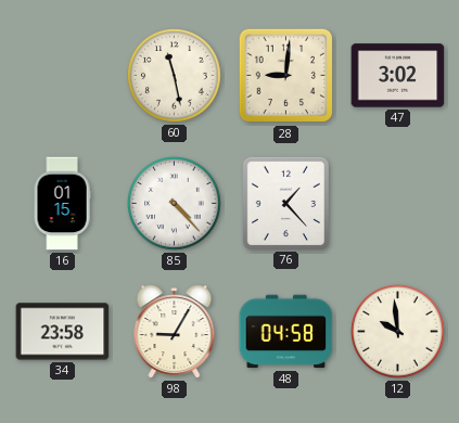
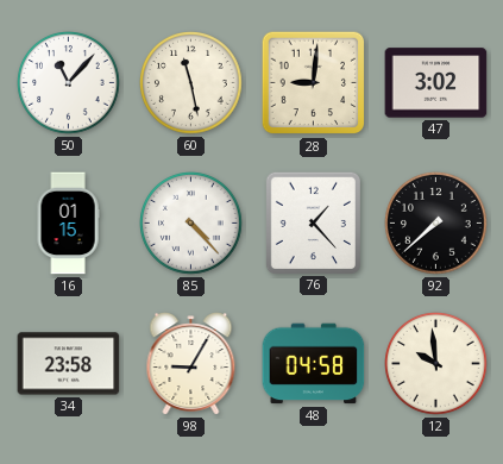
50: none -> 11:07
92: none -> 7:38
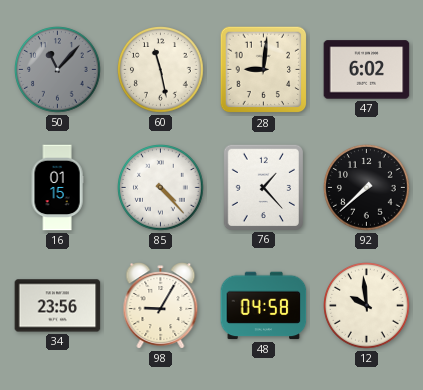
50 dial: white -> grey
47: 3:02 -> 6:02
34: 23:58 -> 23:56
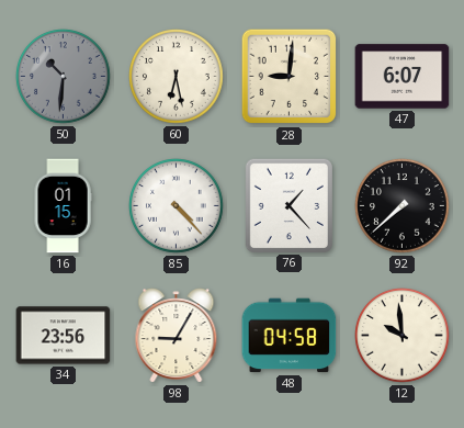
50: 11:07 -> 10:31
60: 11:28 -> 6:28
47: 6:02 -> 6:07
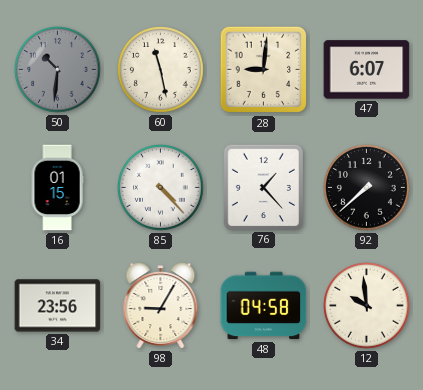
60: 6:28 -> 11:28
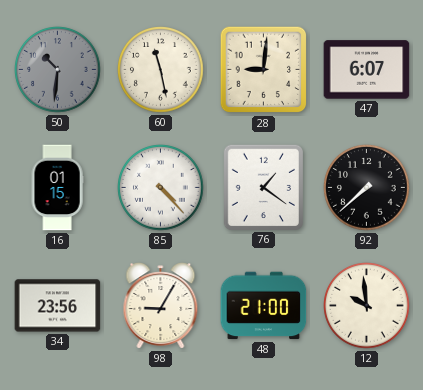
76: 1:23 -> 1:21
48: 04:58 -> 21:00
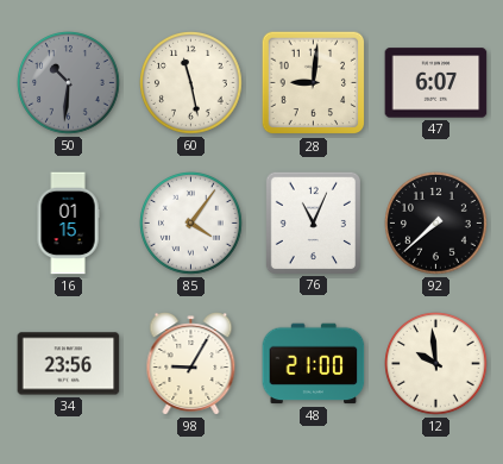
85: 4:23 -> 4:06
76: 1:21 -> 11:04
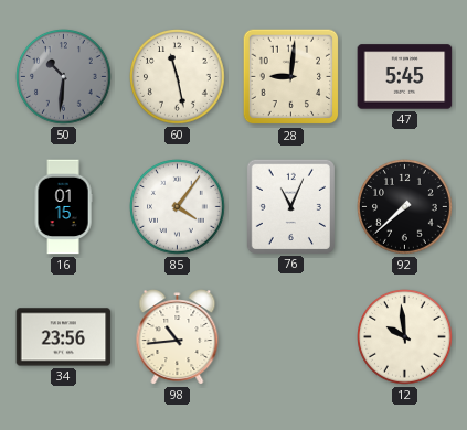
47: 6:07 -> 5:45
98: 9:05 -> 10:44
48: 21:00 -> none
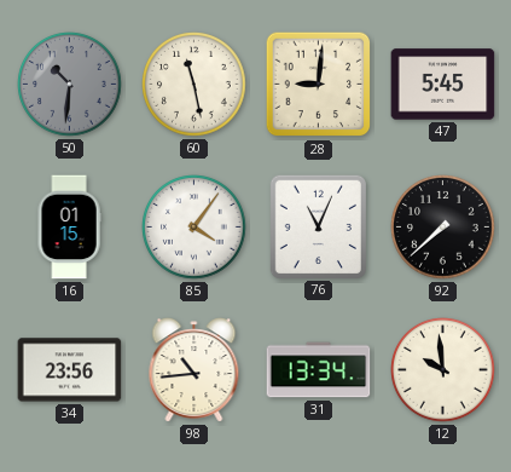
31: none -> 13:34
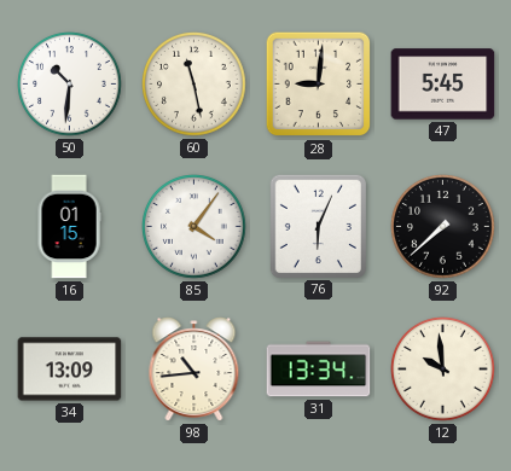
50 dial: grey -> white
76: 11:04 -> 6:04
34: 23:56 -> 13:09
